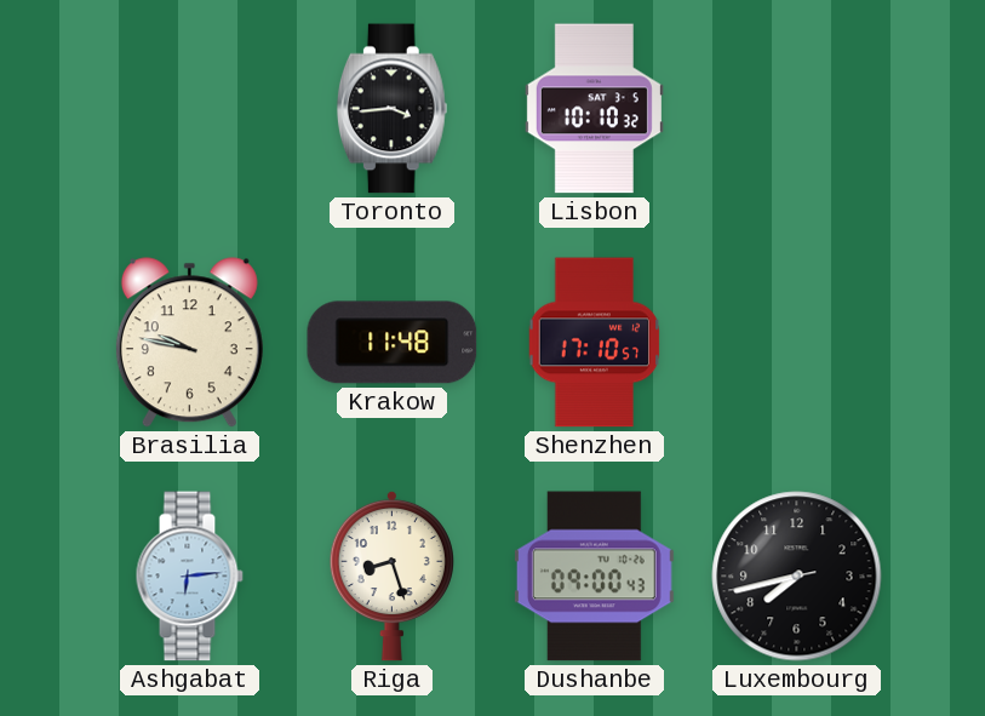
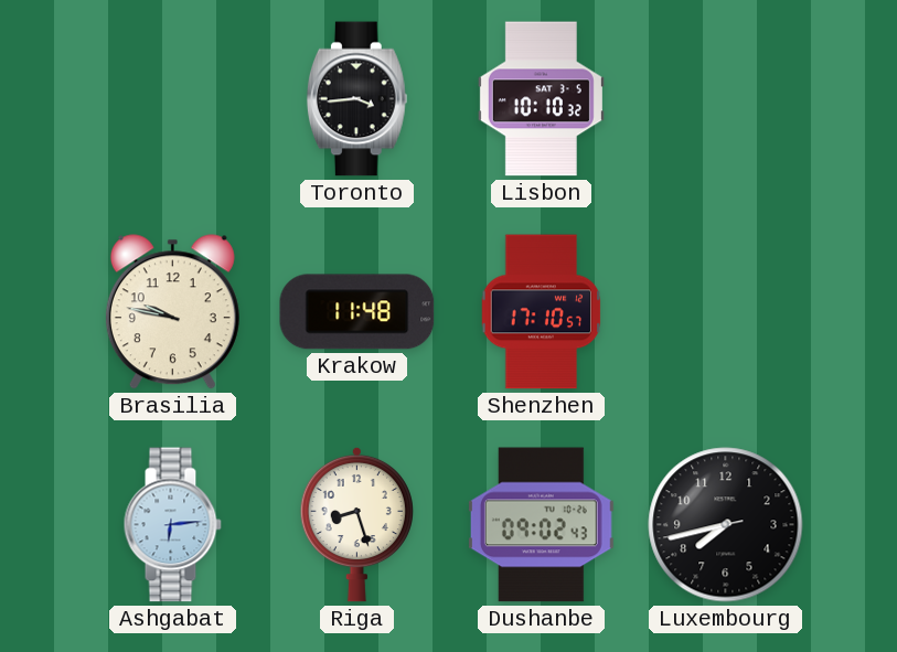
Dushanbe: 09:00 -> 09:02
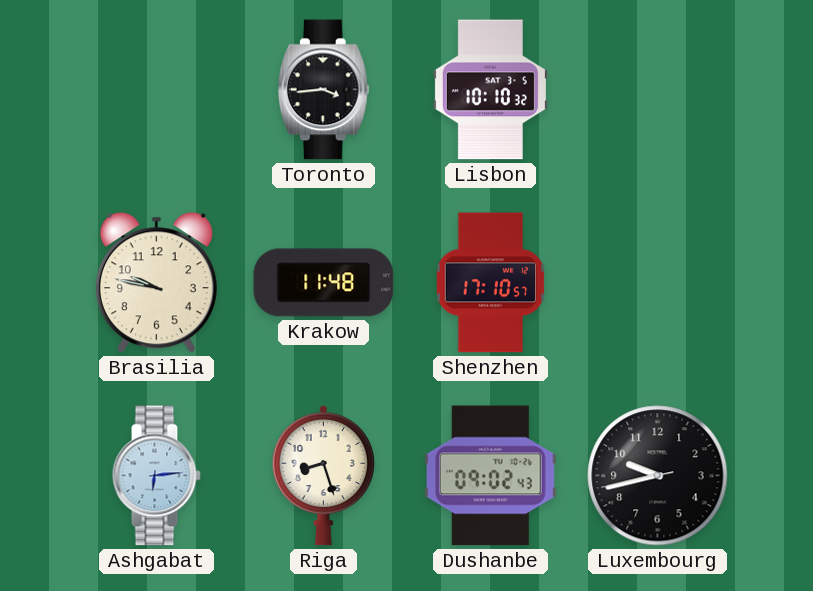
Luxembourg: 7:42 -> 9:42
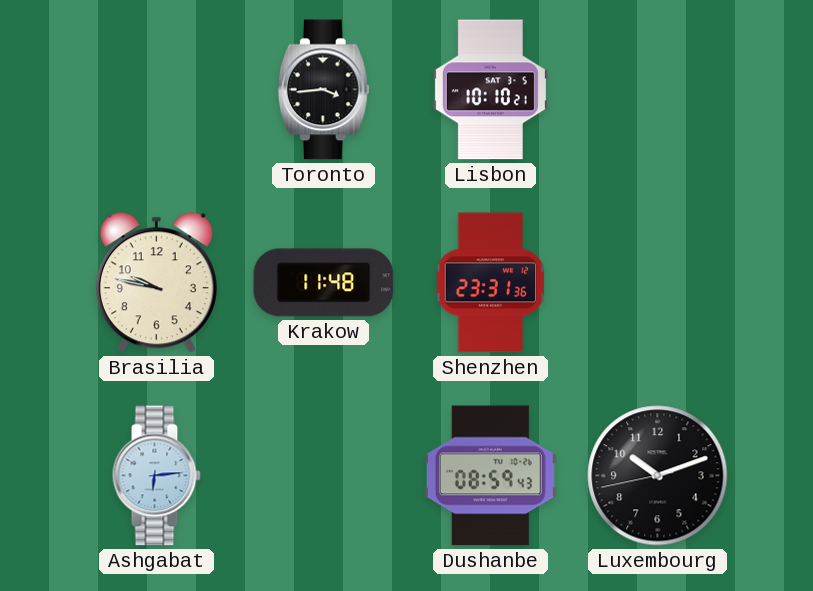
Lisbon: 10:10:32 -> 10:10:21
Shenzhen: 17:10 -> 23:31
Riga: 8:27 -> none
Dushanbe: 09:02 -> 08:59
Luxembourg: 9:42 -> 10:11
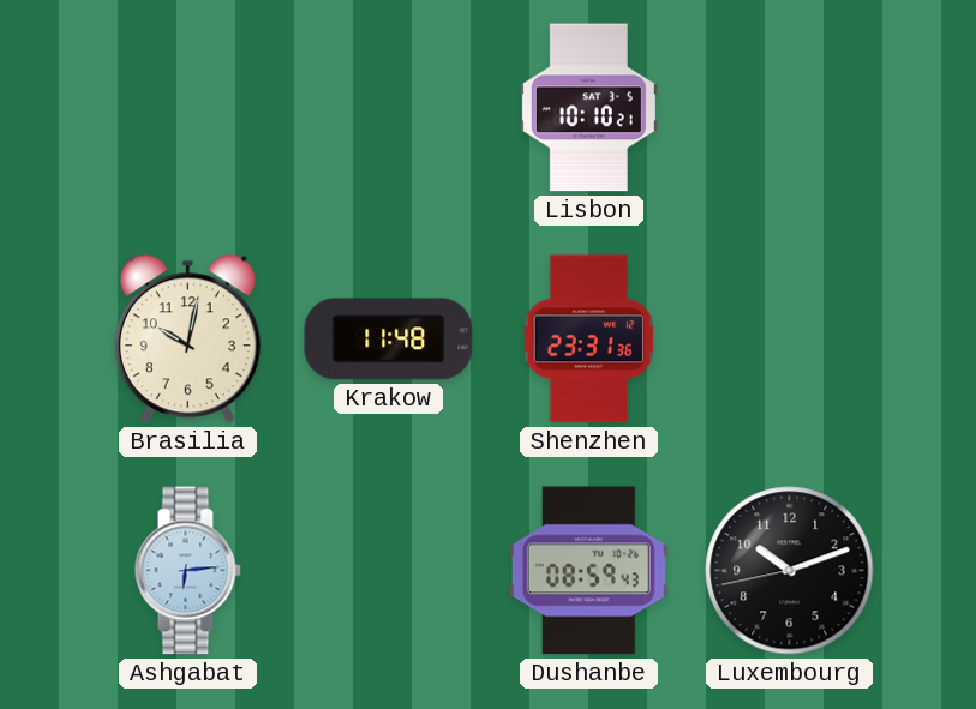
Toronto: 3:44 -> none
Brasilia: 9:47 -> 10:02
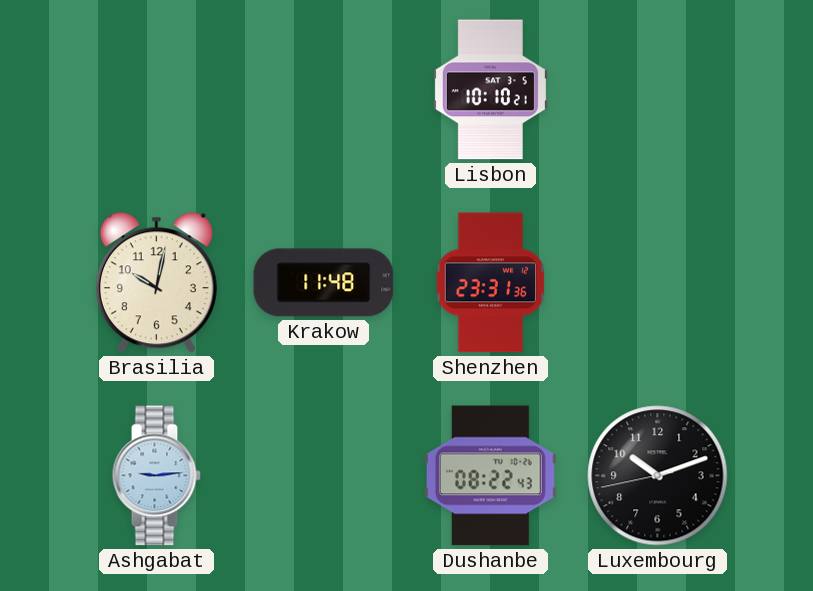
Ashgabat: 6:14 -> 9:14
Dushanbe: 08:59 -> 08:22
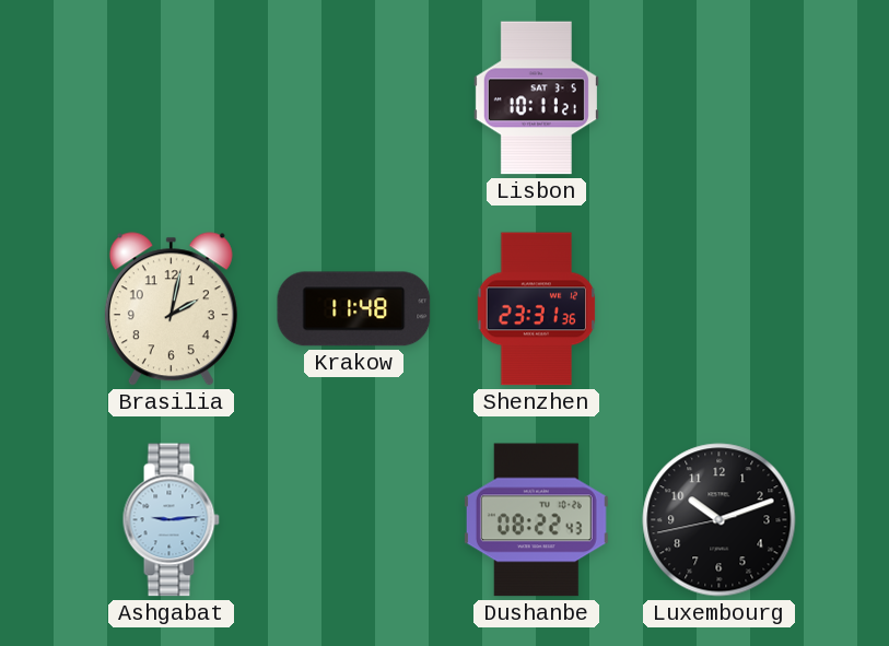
Lisbon: 10:10 -> 10:11
Brasilia: 10:02 -> 2:02
